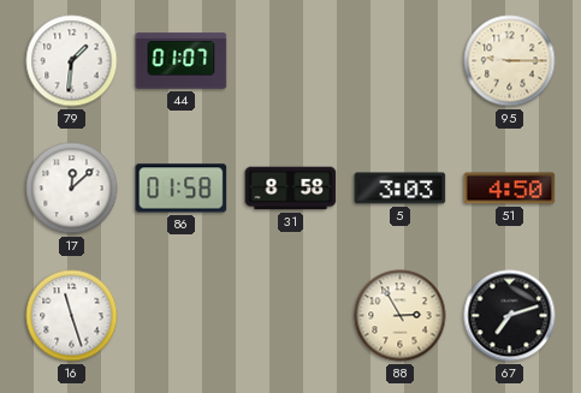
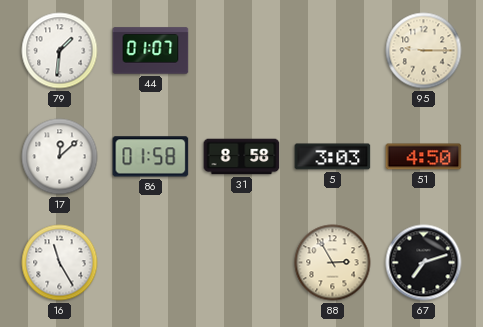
16: 11:27 -> 11:25
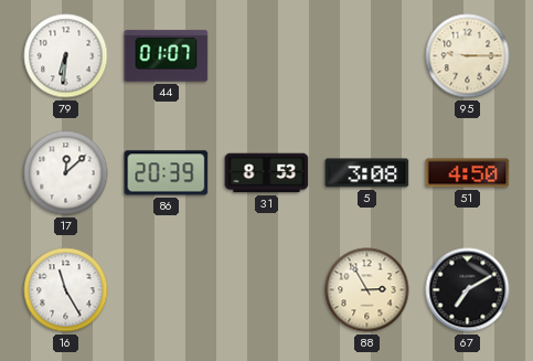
79: 1:31 -> 6:31
86: 01:58 -> 20:39
31: 8:58 -> 8:53
5: 3:03 -> 3:08
67: 7:12 -> 7:10
